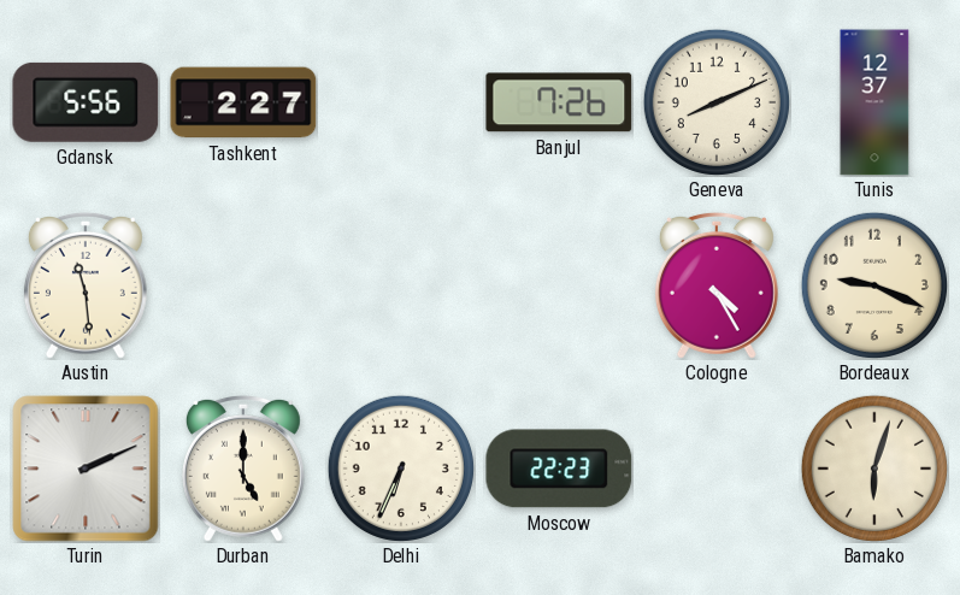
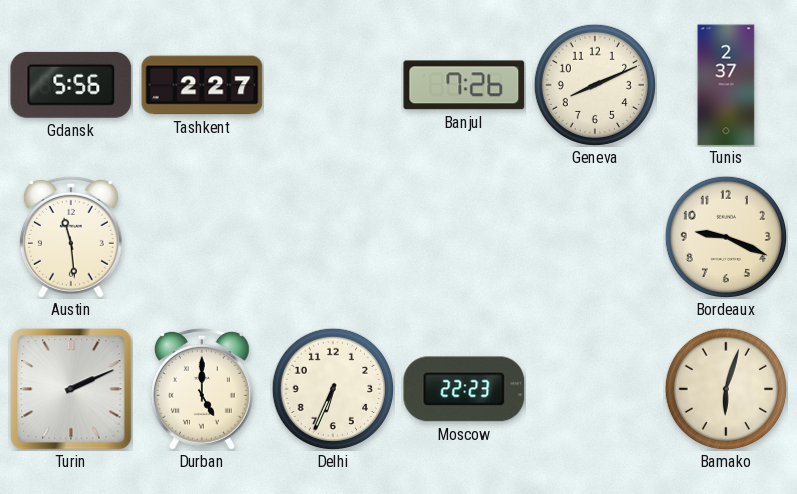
Tunis: 12:37 -> 2:37
Cologne: 4:25 -> none
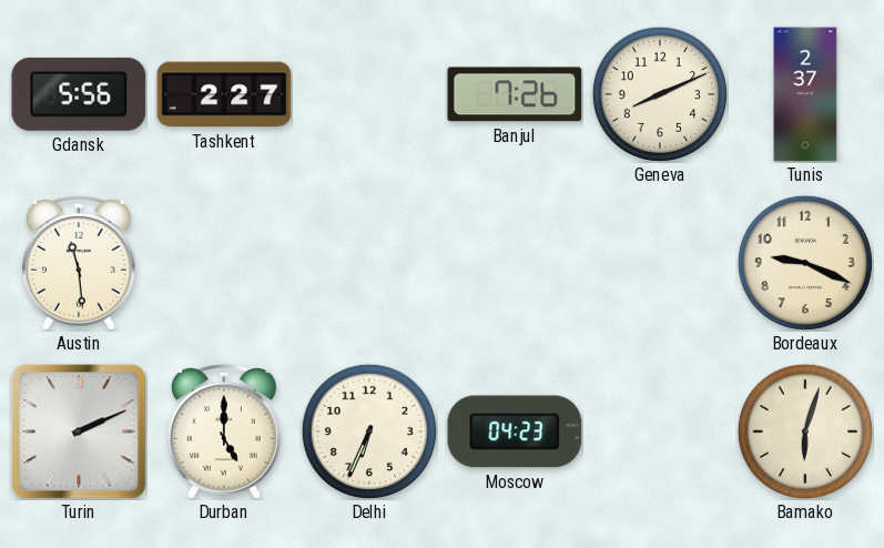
Moscow: 22:23 -> 04:23
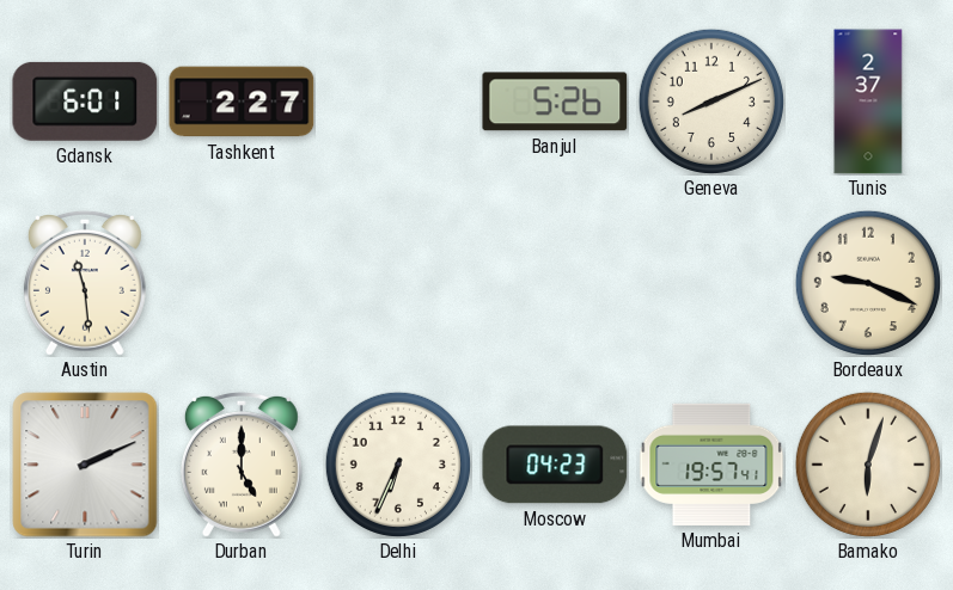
Gdansk: 5:56 -> 6:01
Banjul: 7:26 -> 5:26
Mumbai: none -> 19:57
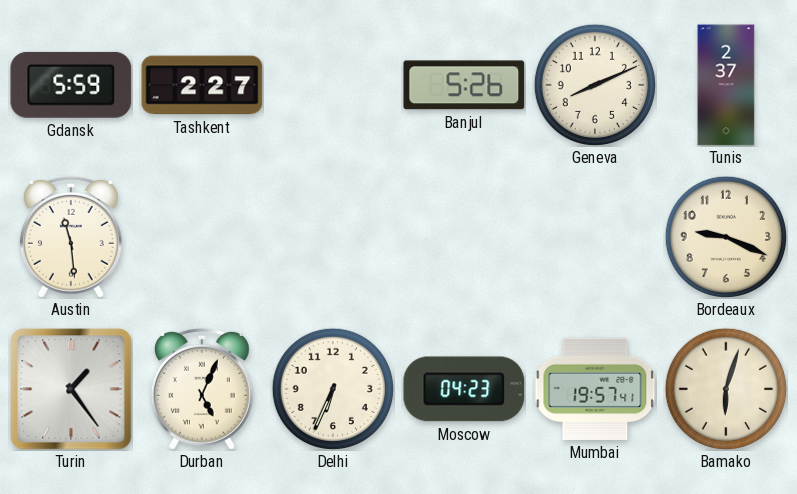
Gdansk: 6:01 -> 5:59
Turin: 2:11 -> 1:24
Durban: 5:00 -> 5:04
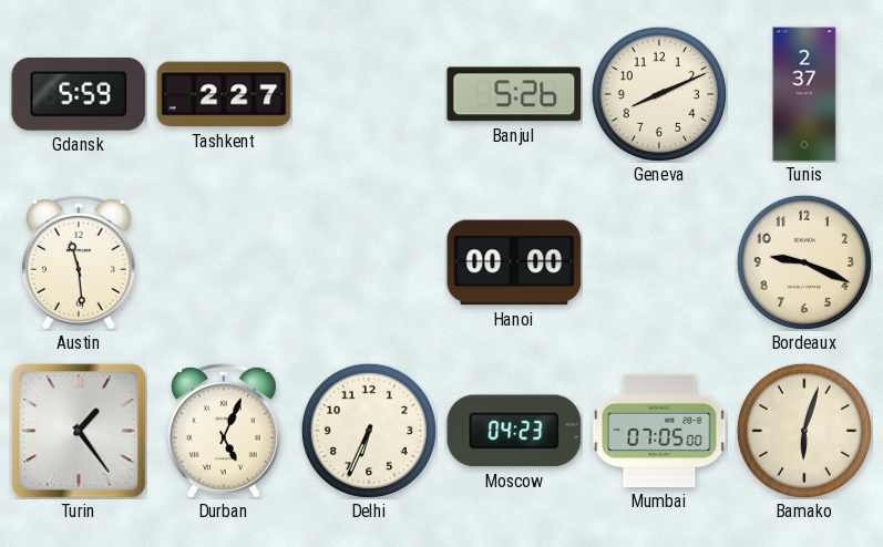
Hanoi: none -> 00:00
Mumbai: 19:57 -> 07:05
